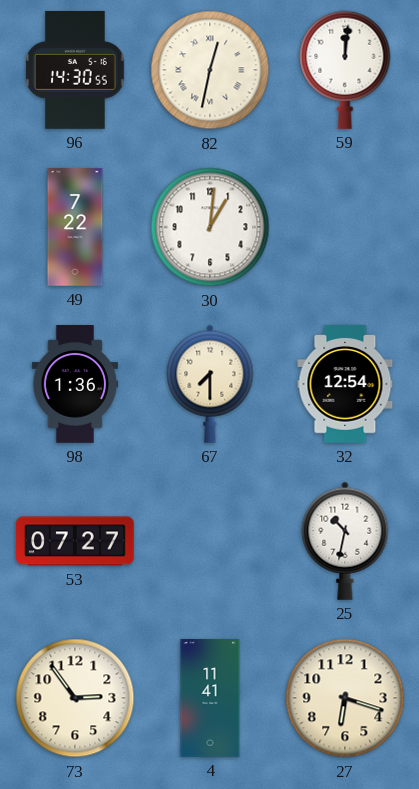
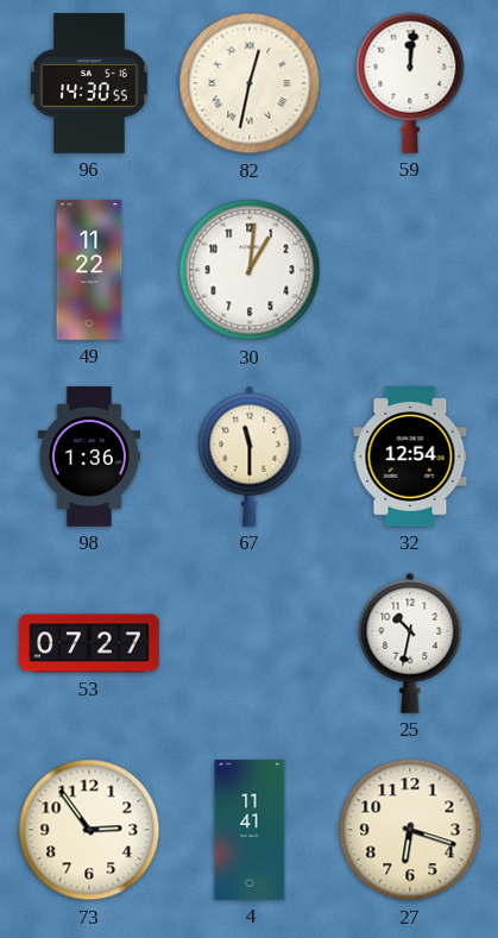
49: 7:22 -> 11:22
67: 7:30 -> 11:30
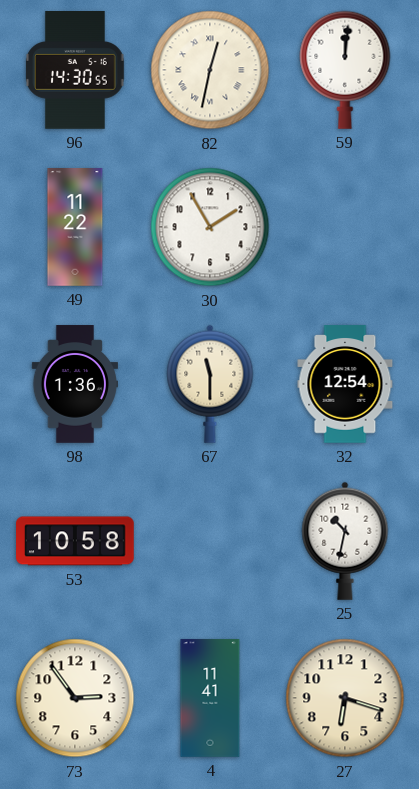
30: 1:01 -> 1:55
53: 07:27 -> 10:58
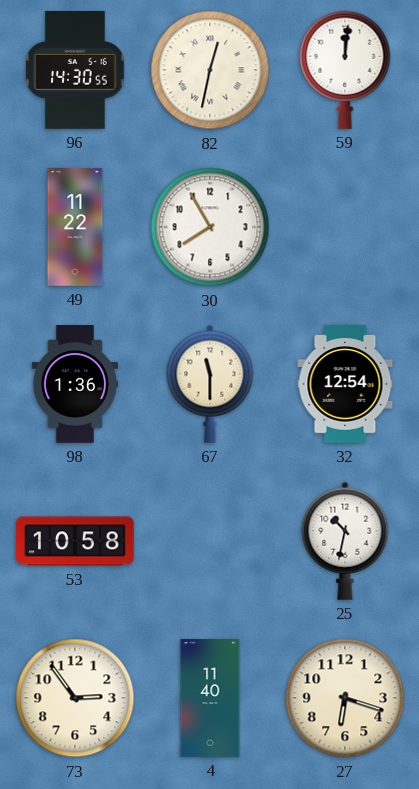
30: 1:55 -> 7:55
4: 11:41 -> 11:40
